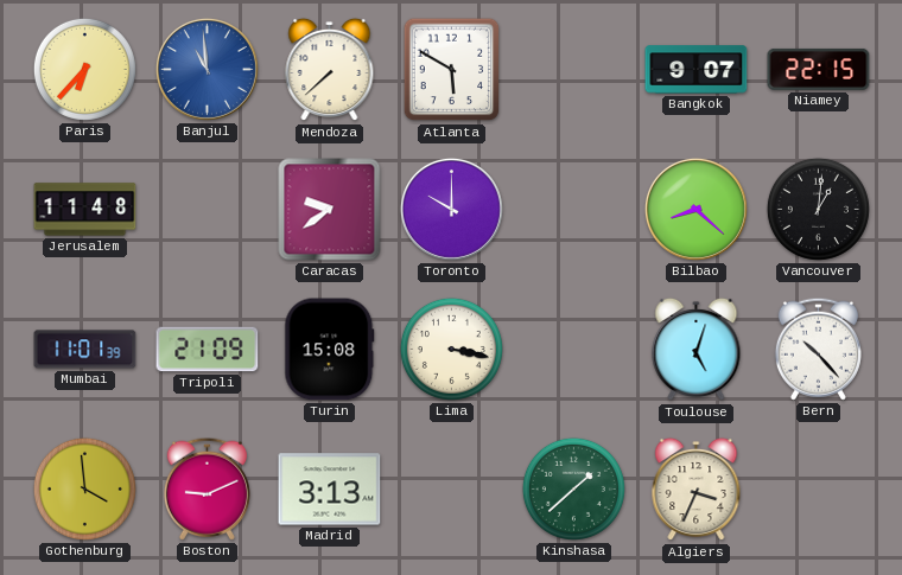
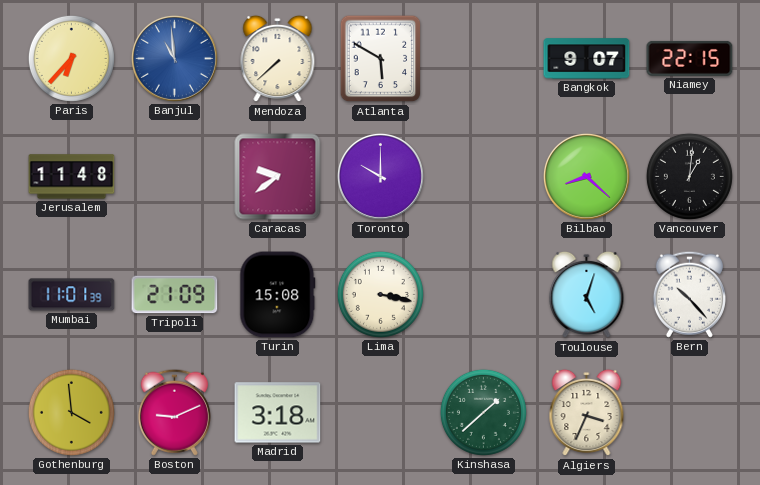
Madrid: 3:13 -> 3:18
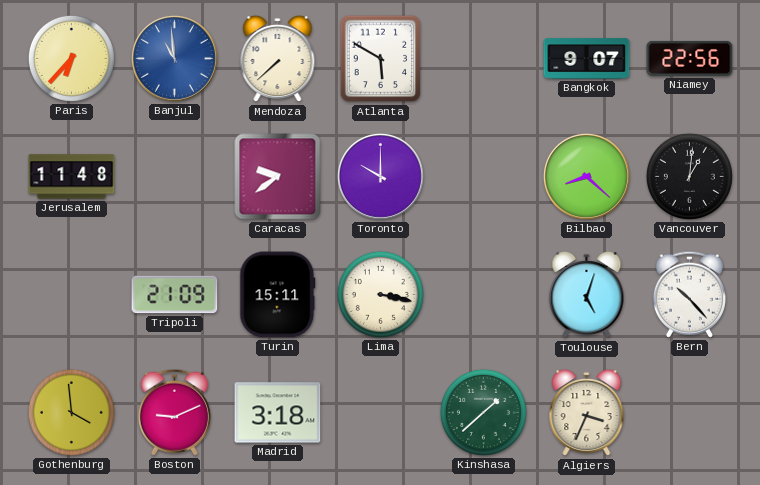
Niamey: 22:15 -> 22:56
Mumbai: 11:01 -> none
Turin: 15:08 -> 15:11
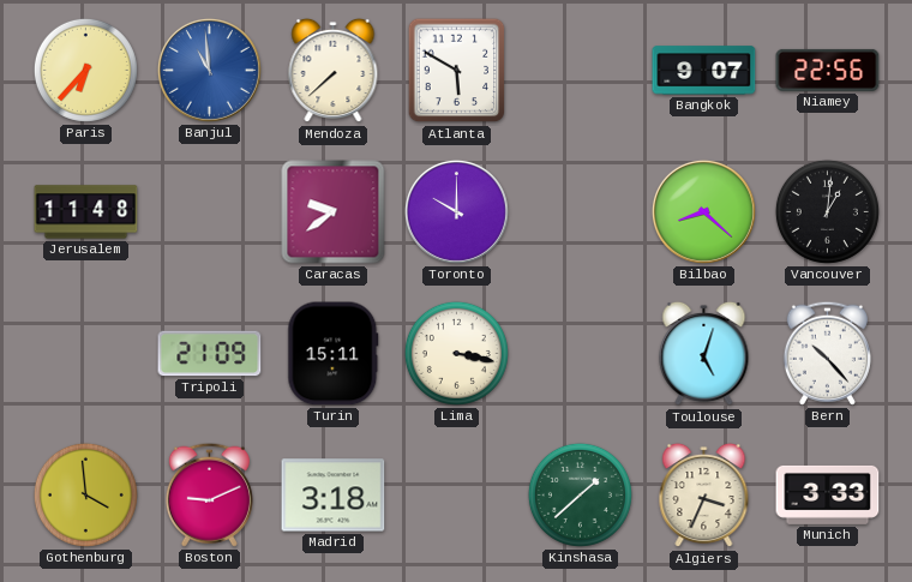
Munich: none -> 3:33
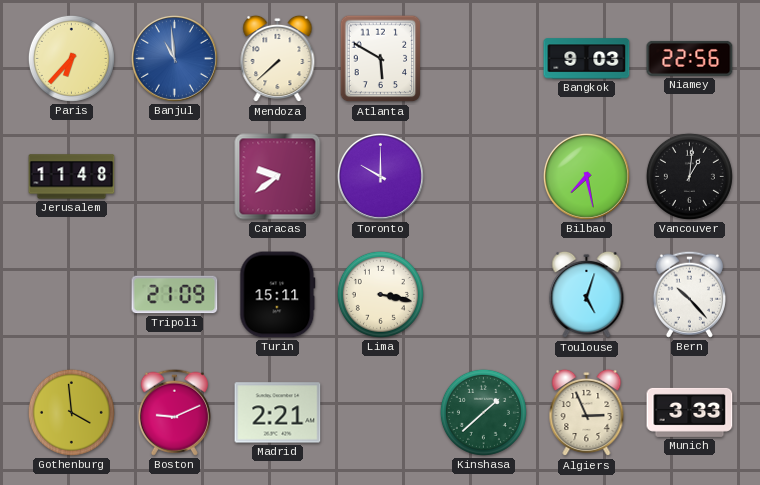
Bangkok: 9:07 -> 9:03
Bilbao: 8:22 -> 7:28
Madrid: 3:18 -> 2:21
Algiers: 3:34 -> 2:56
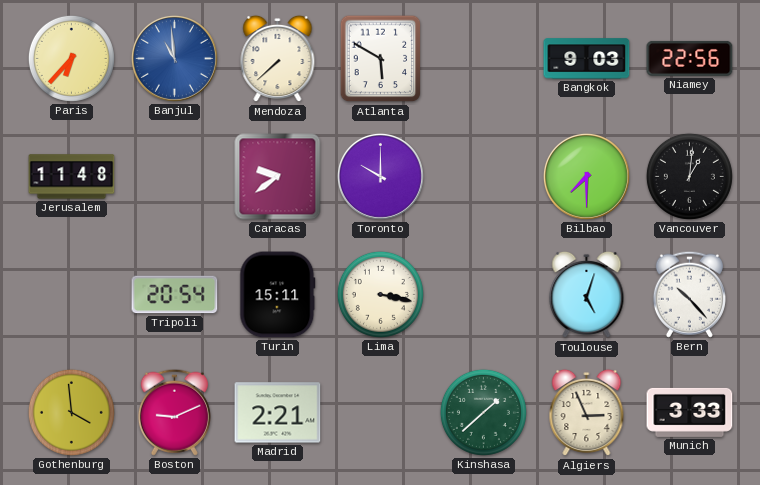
Bilbao: 7:28 -> 7:30
Tripoli: 21:09 -> 20:54
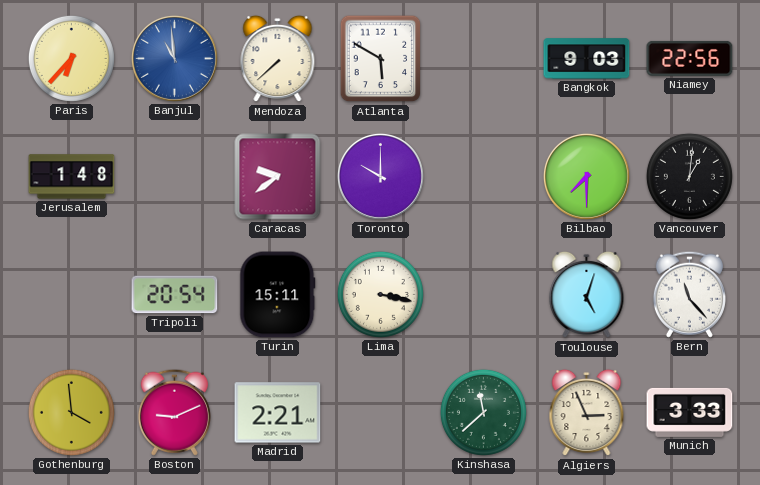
Jerusalem: 11:48 -> 1:48
Bern: 10:23 -> 11:23
Kinshasa: 1:38 -> 11:38
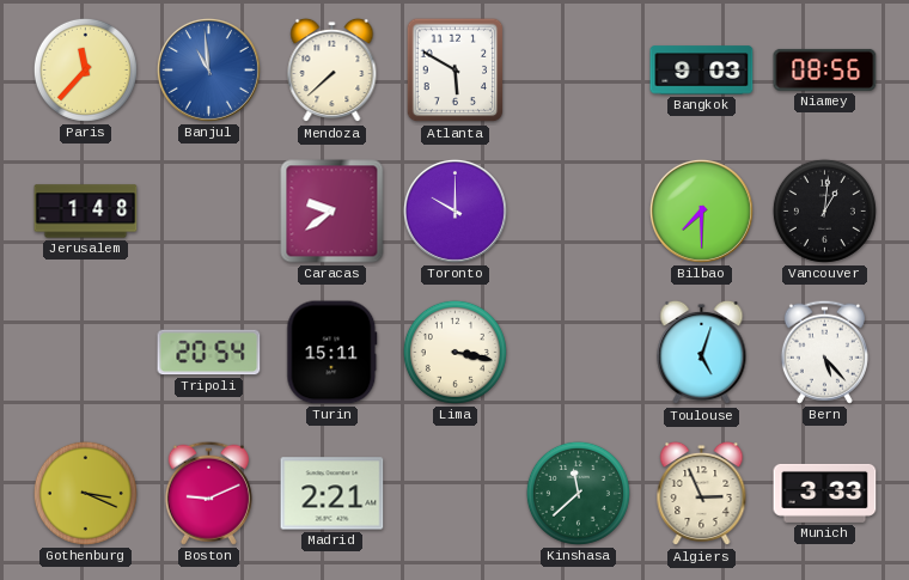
Paris: 6:37 -> 11:37
Niamey: 22:56 -> 08:56
Bern: 11:23 -> 5:23
Gothenburg: 3:59 -> 3:19
